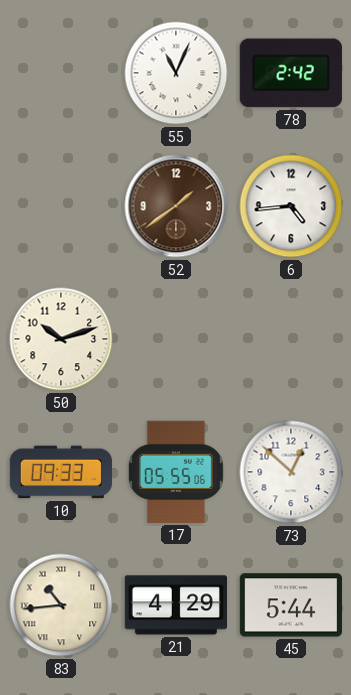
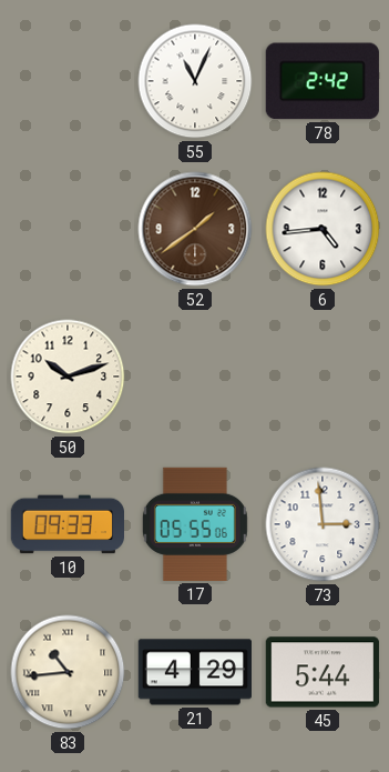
73: 12:52 -> 2:59
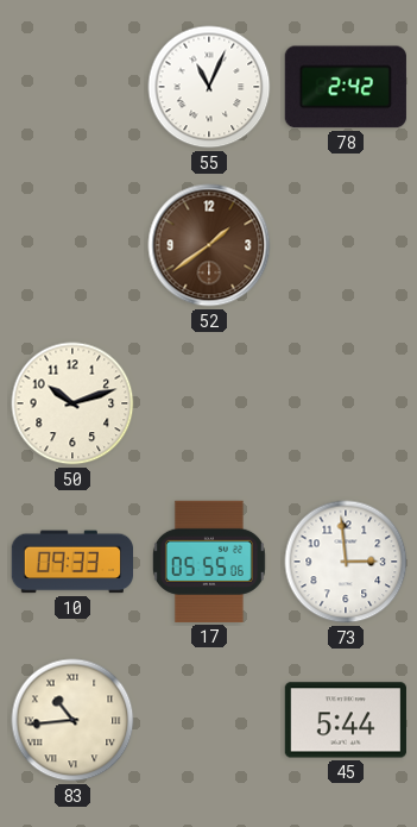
6: 4:44 -> none
21: 4:29 -> none
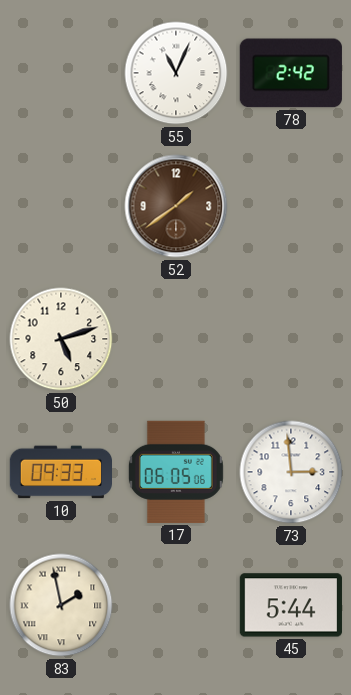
50: 10:12 -> 5:12
17: 05:55 -> 06:05
83: 10:44 -> 1:58
